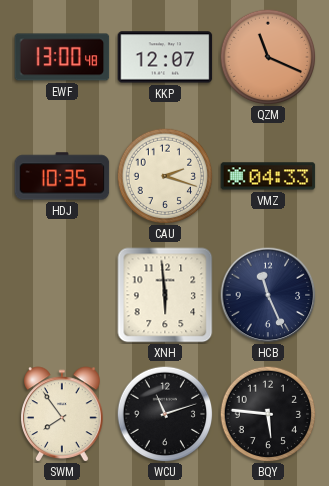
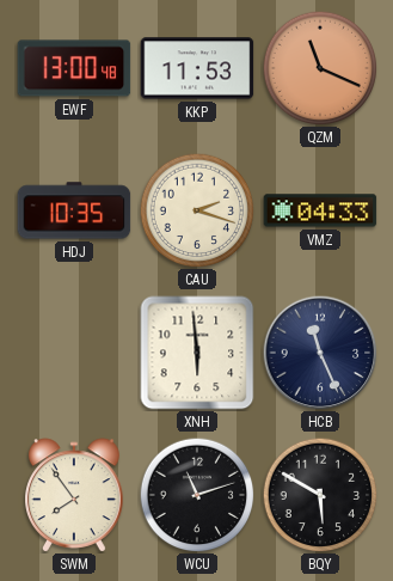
KKP: 12:07 -> 11:53
BQY: 5:46 -> 5:50
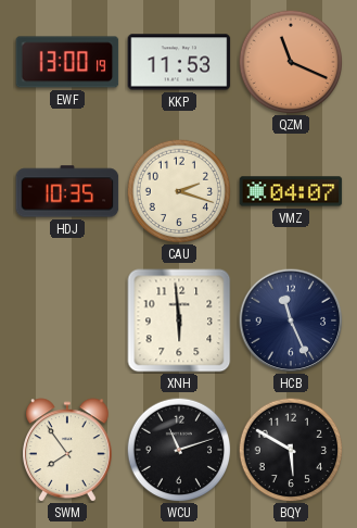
EWF: 13:00:48 -> 13:00:19
VMZ: 04:33 -> 04:07
